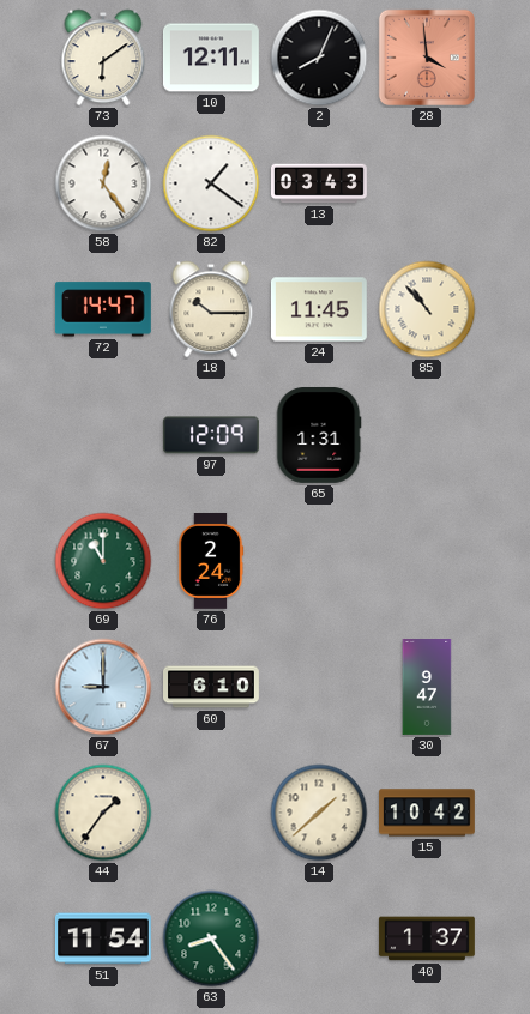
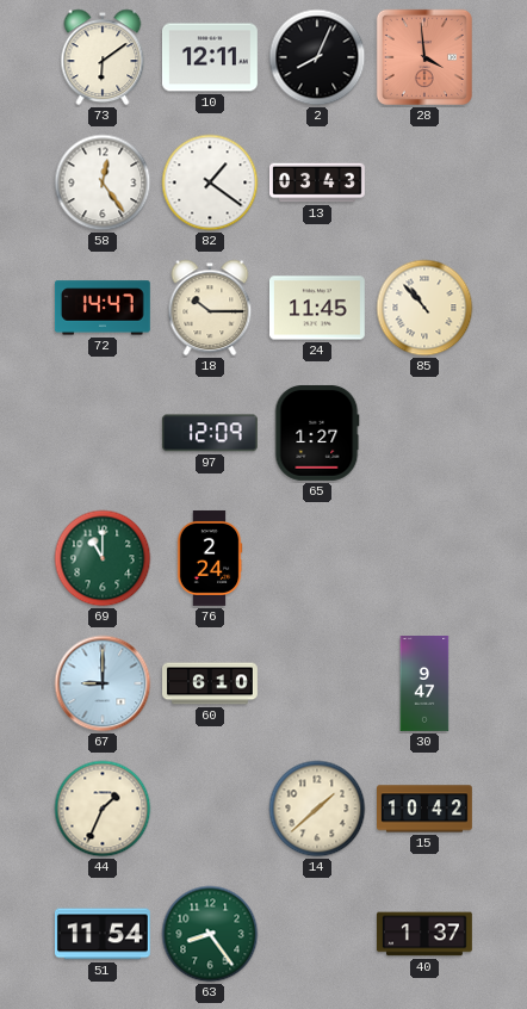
65: 1:31 -> 1:27
44: 1:36 -> 1:34
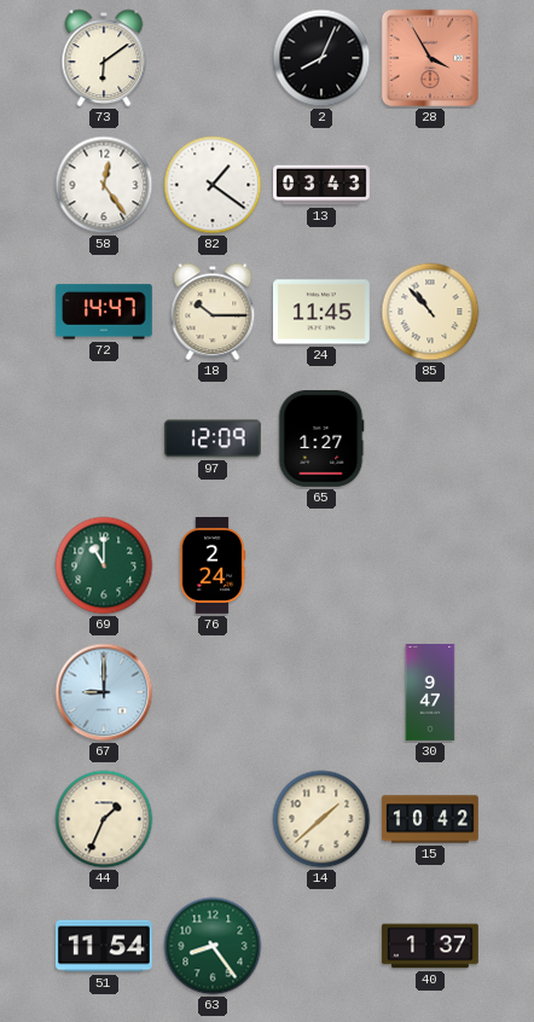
10: 12:11 -> none
28: 3:59 -> 3:55
60: 6:10 -> none
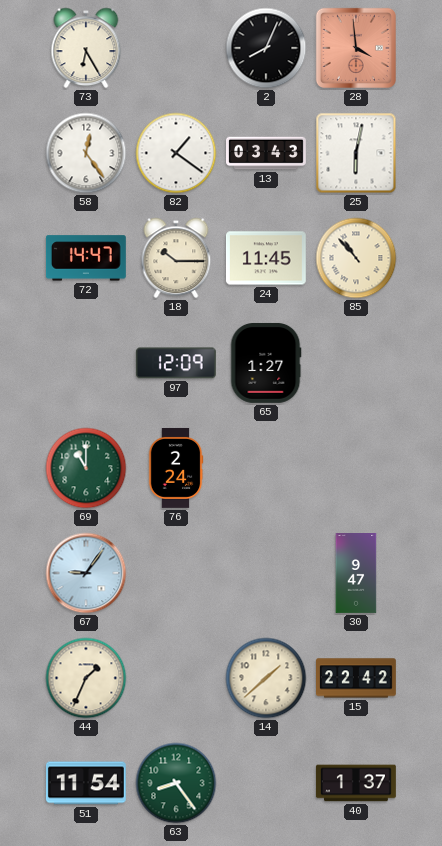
73: 6:09 -> 6:25
28: 3:55 -> 3:59
25: none -> 6:02
67: 9:00 -> 9:06
15: 10:42 -> 22:42
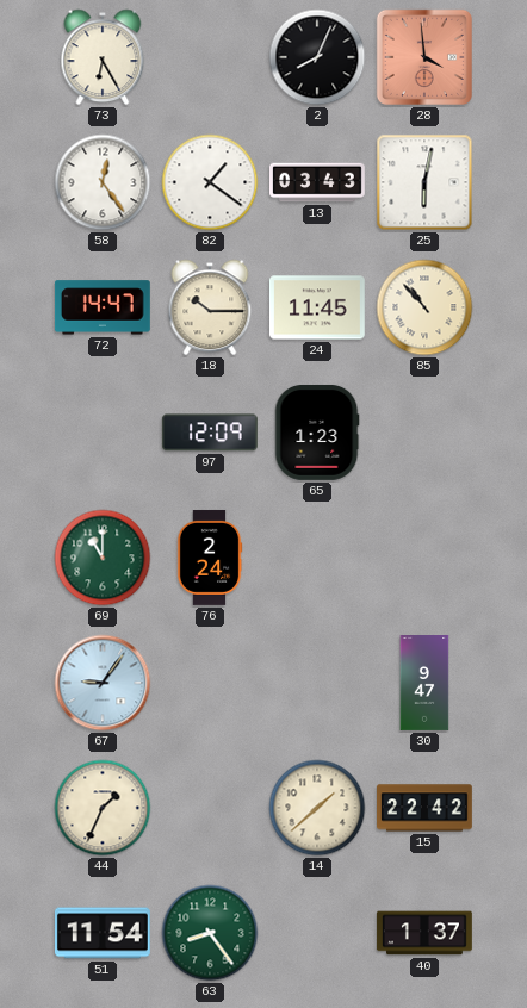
65: 1:27 -> 1:23
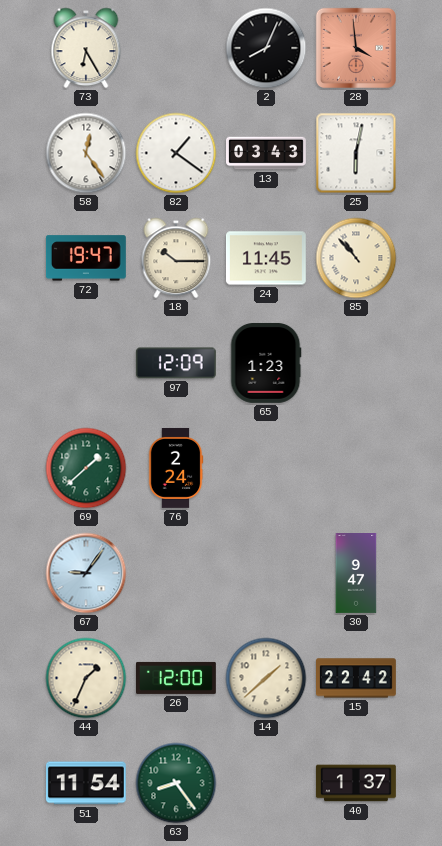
72: 14:47 -> 19:47
69: 11:00 -> 1:38
26: none -> 12:00
